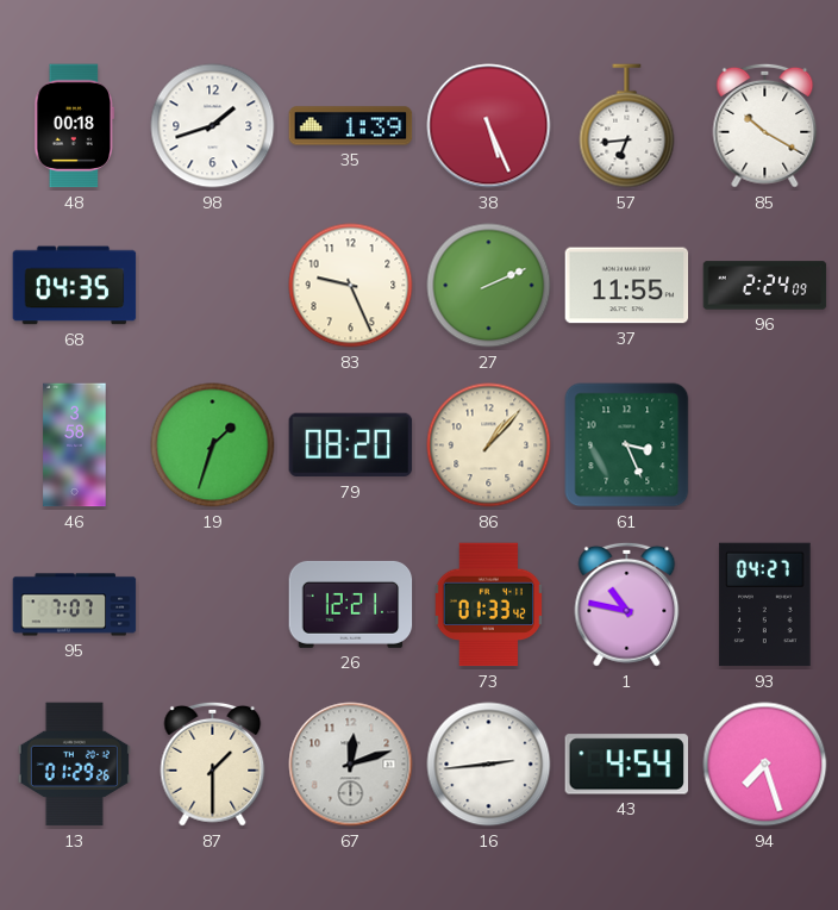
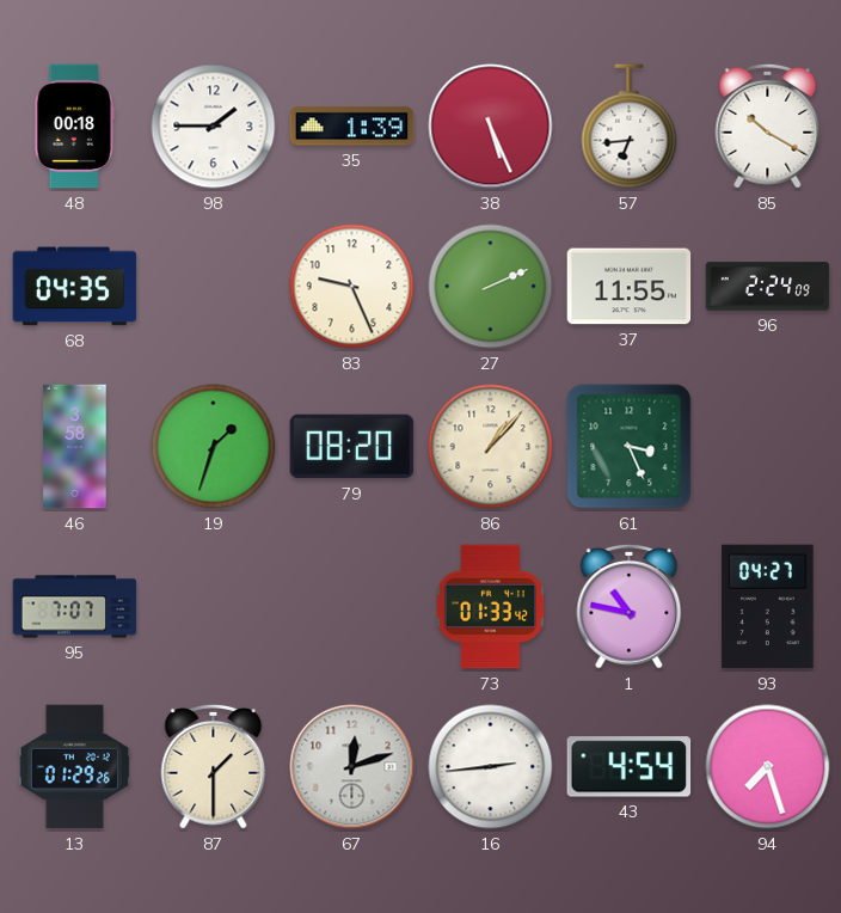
98: 1:42 -> 1:45
26: 12:21 -> none
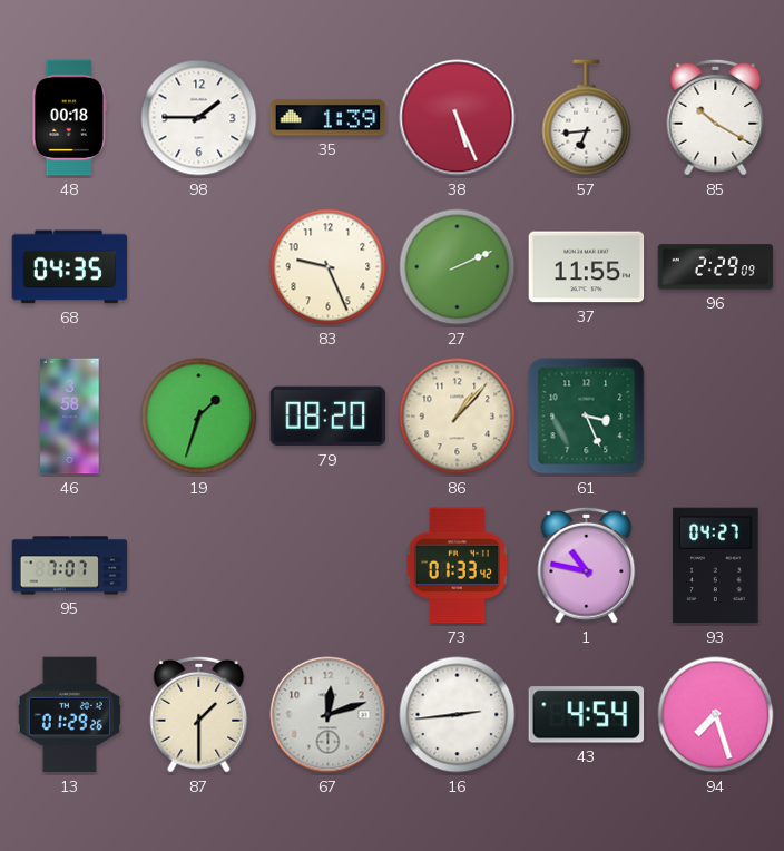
96: 2:24 -> 2:29
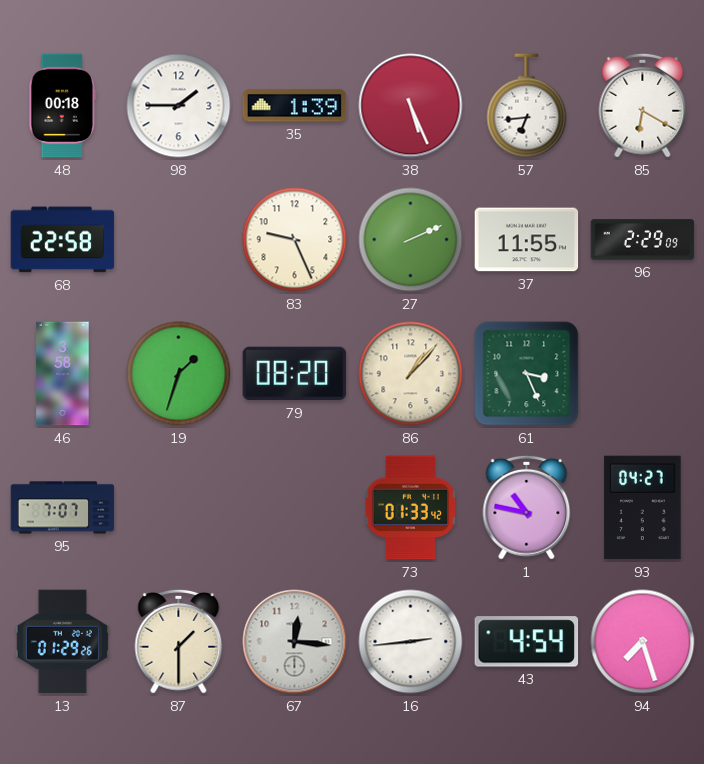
85: 10:20 -> 6:20
68: 04:35 -> 22:58
67: 12:12 -> 12:16
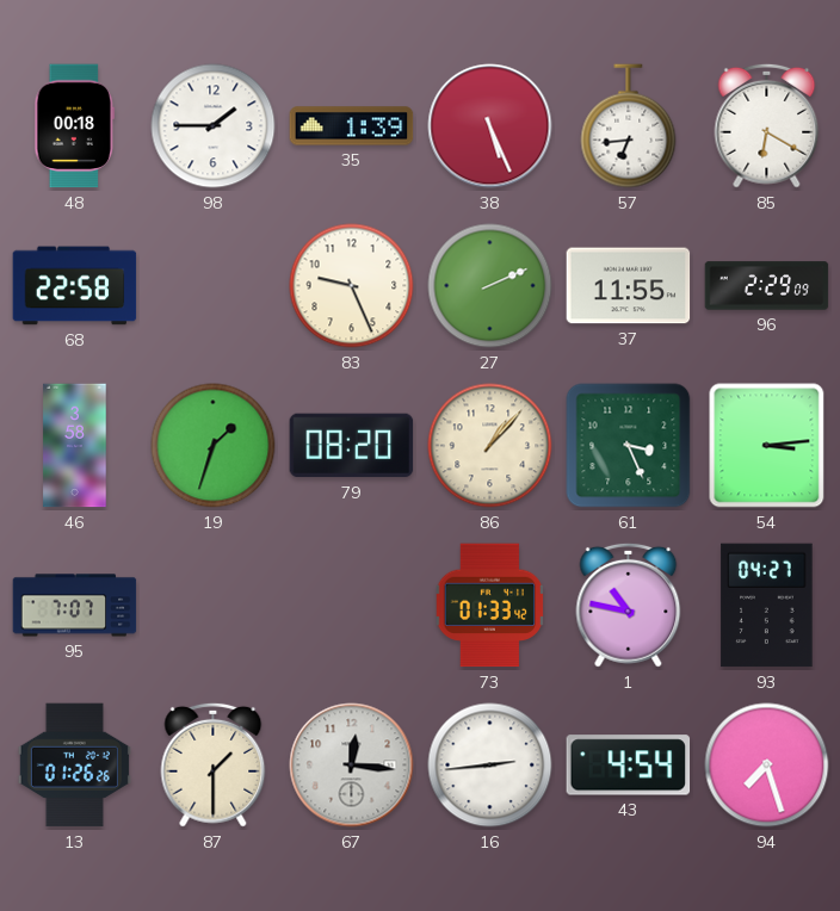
54: none -> 3:14
13: 01:29 -> 01:26
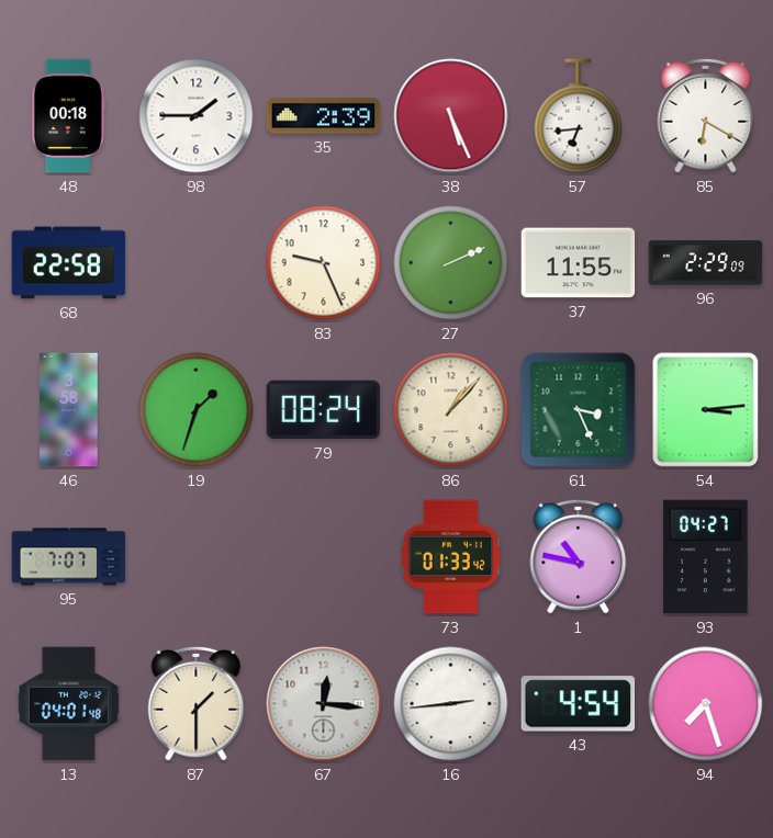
35: 1:39 -> 2:39
79: 08:20 -> 08:24
13: 01:26 -> 04:01
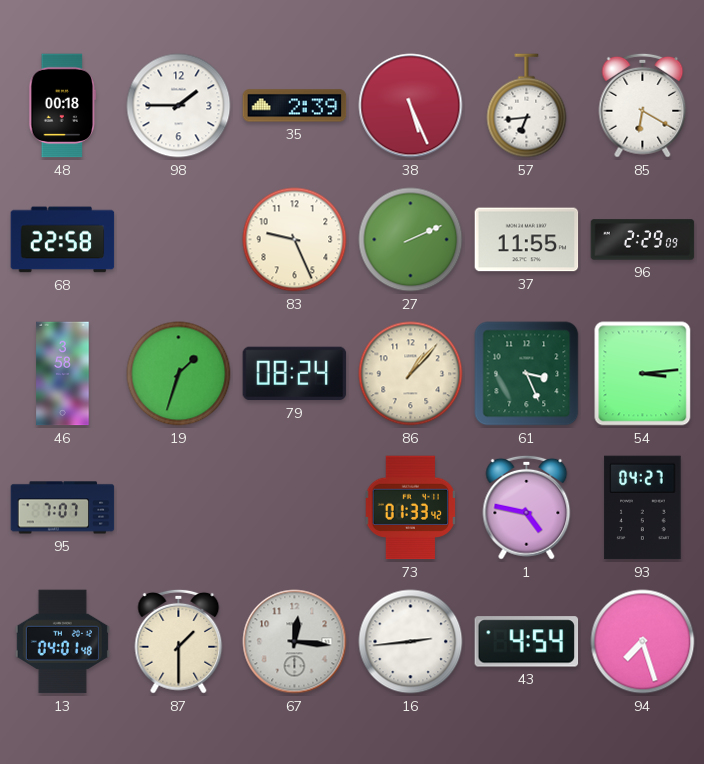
1: 10:47 -> 4:47
